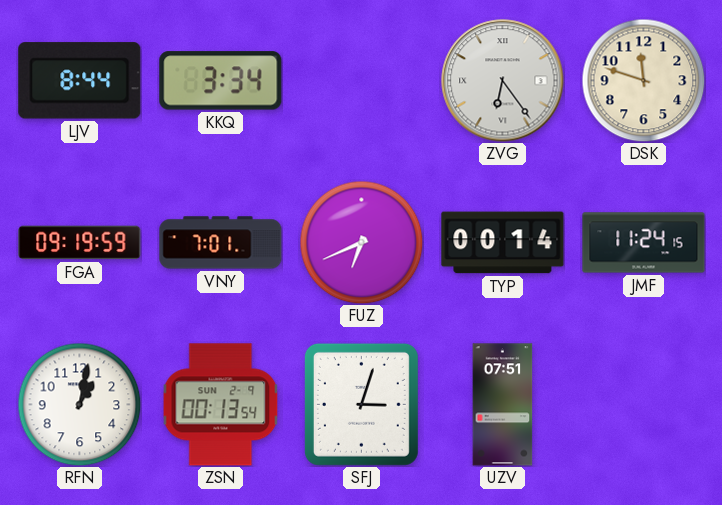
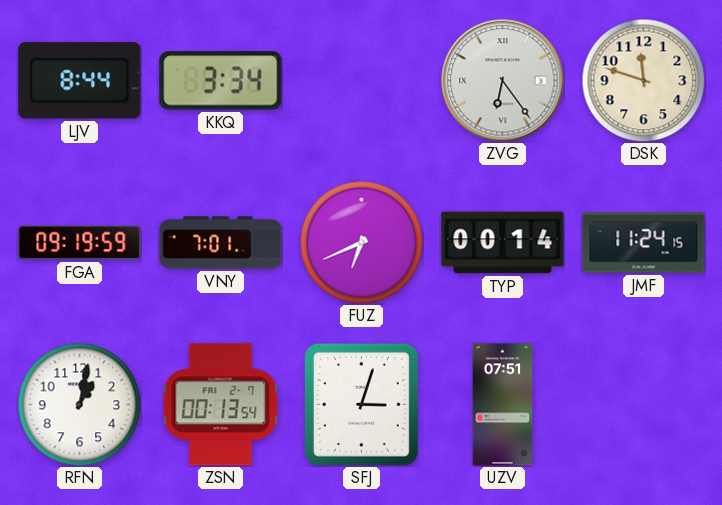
ZSN date: SUN 2-9 -> FRI 2-7
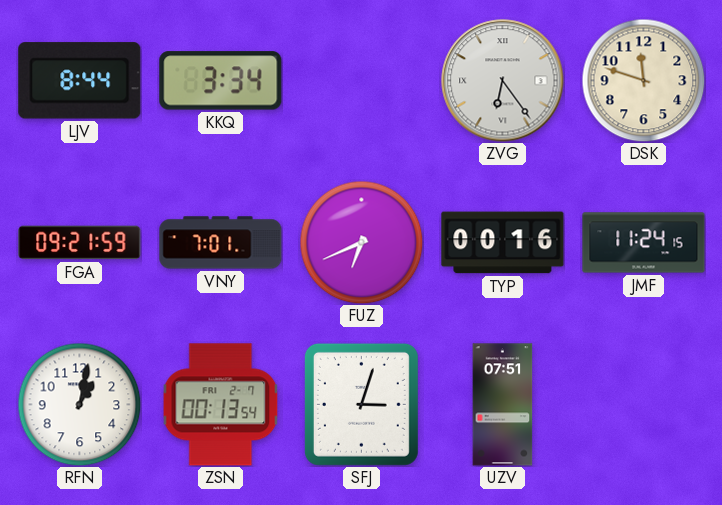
FGA: 09:19 -> 09:21
TYP: 00:14 -> 00:16
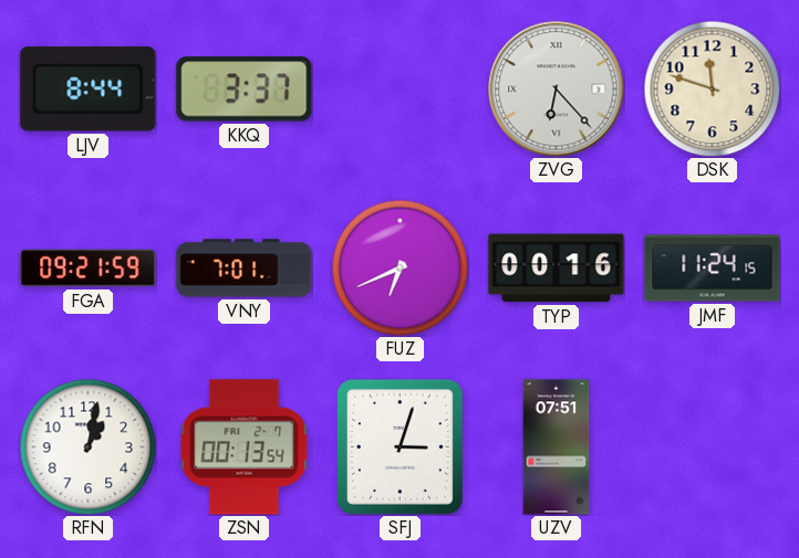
KKQ: 3:34 -> 3:37
ZVG: 6:24 -> 6:23
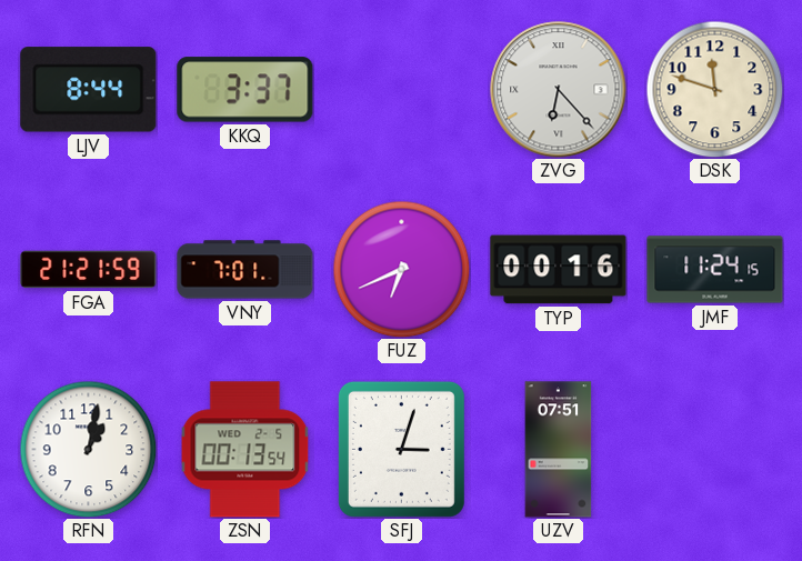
FGA: 09:21 -> 21:21
ZSN date: FRI 2-7 -> WED 2-5
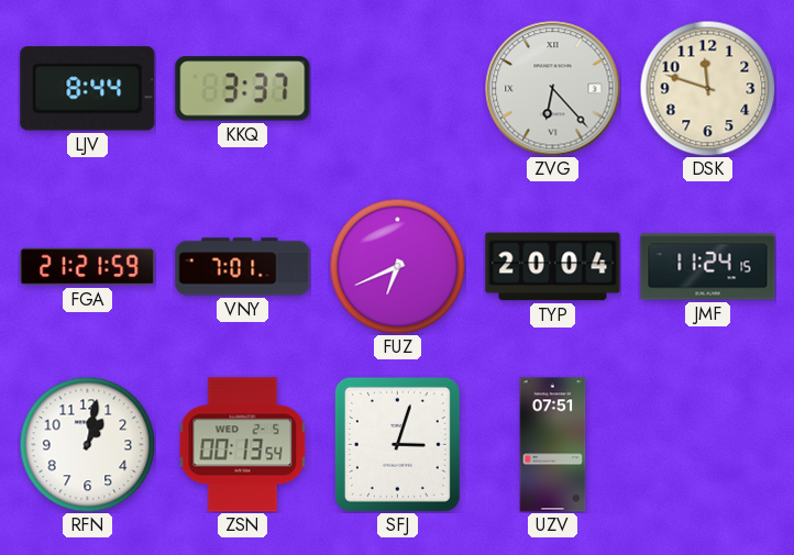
TYP: 00:16 -> 20:04
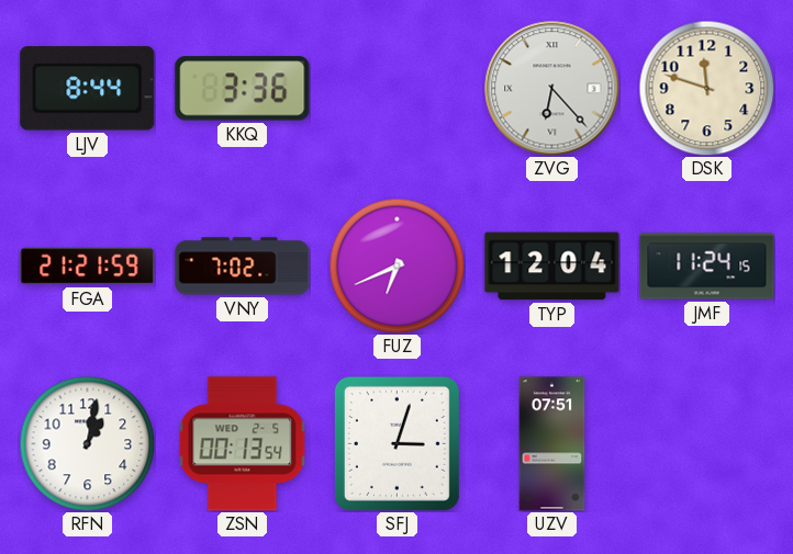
KKQ: 3:37 -> 3:36
VNY: 7:01 -> 7:02
TYP: 20:04 -> 12:04
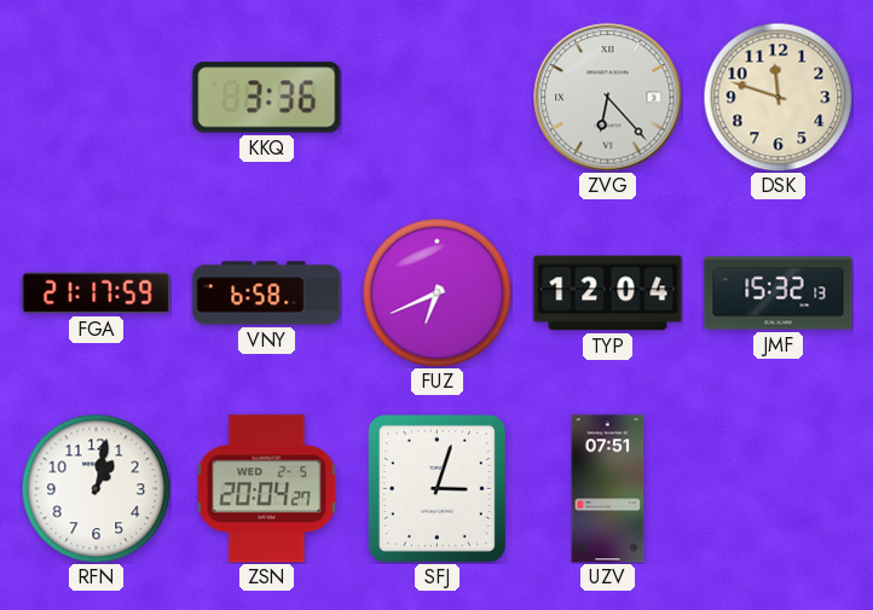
LJV: 8:44 -> none
FGA: 21:21 -> 21:17
VNY: 7:02 -> 6:58
JMF: 11:24 -> 15:32
ZSN: 00:13 -> 20:04
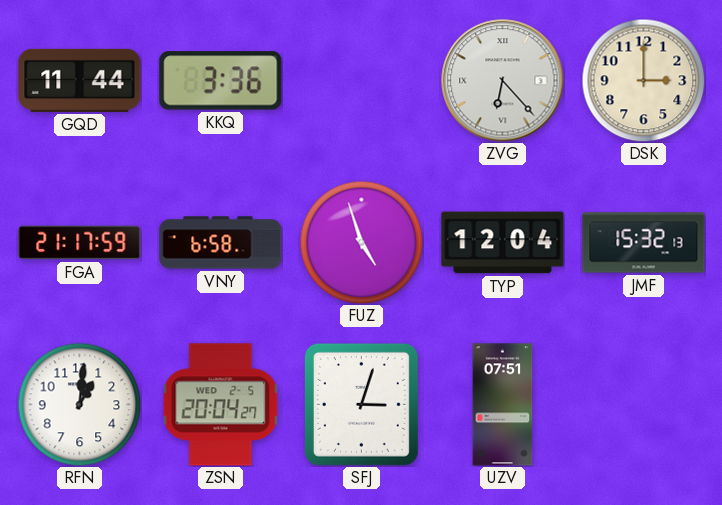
GQD: none -> 11:44
DSK: 11:48 -> 3:00
FUZ: 6:41 -> 4:57
RFN: 1:02 -> 1:01
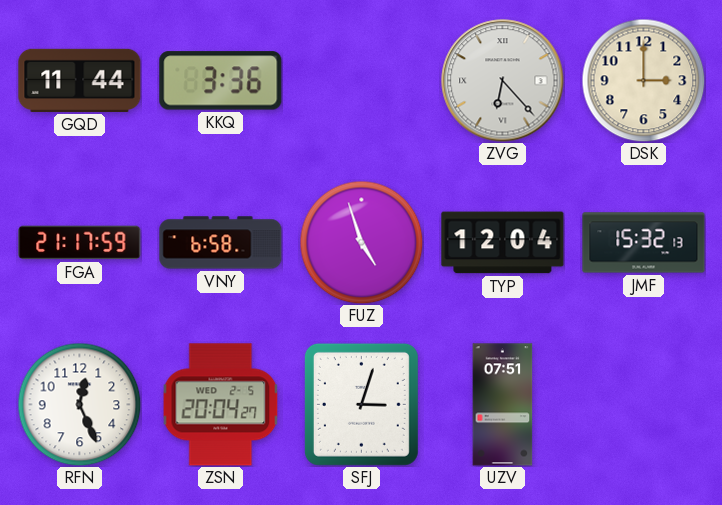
RFN: 1:01 -> 12:26
